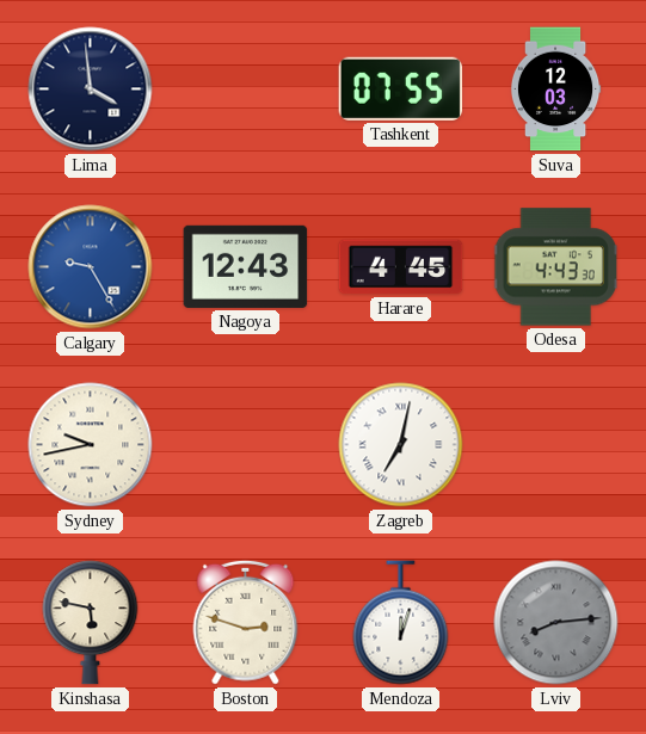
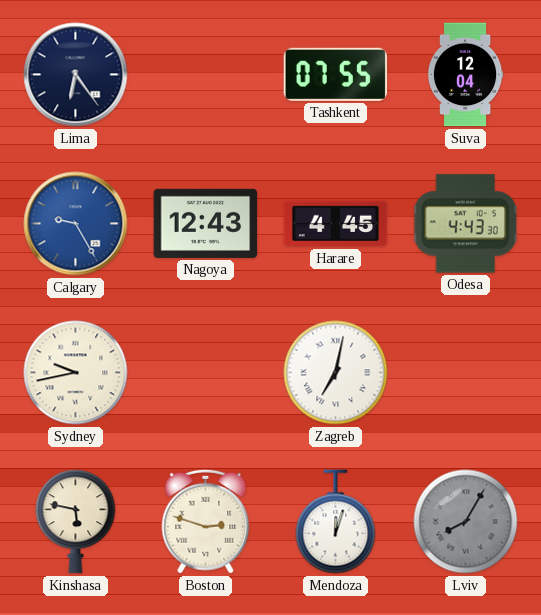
Lima: 3:59 -> 6:24
Suva: 12:03 -> 12:04
Lviv: 8:14 -> 8:05
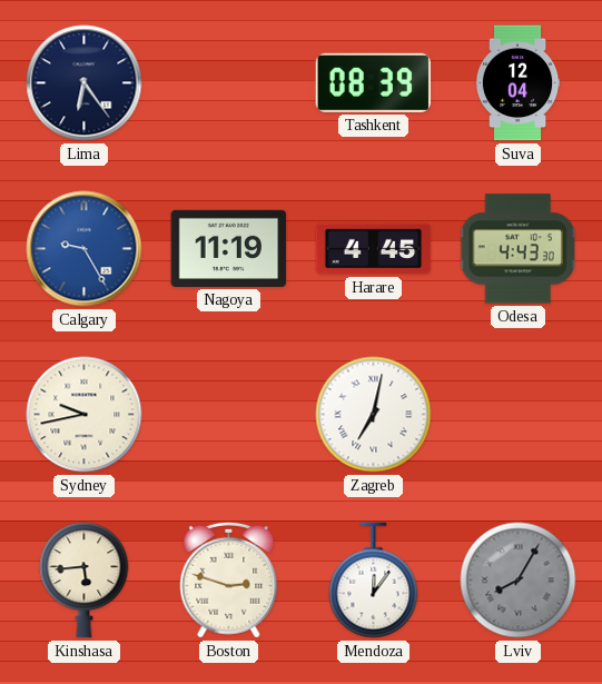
Tashkent: 07:55 -> 08:39
Nagoya: 12:43 -> 11:19
Kinshasa: 5:47 -> 5:44
Mendoza: 12:03 -> 12:06
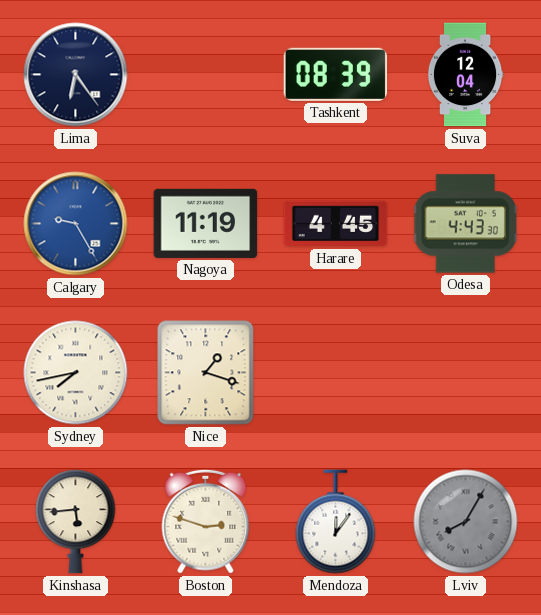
Sydney: 9:43 -> 7:43
Nice: none -> 1:18
Zagreb: 7:02 -> none
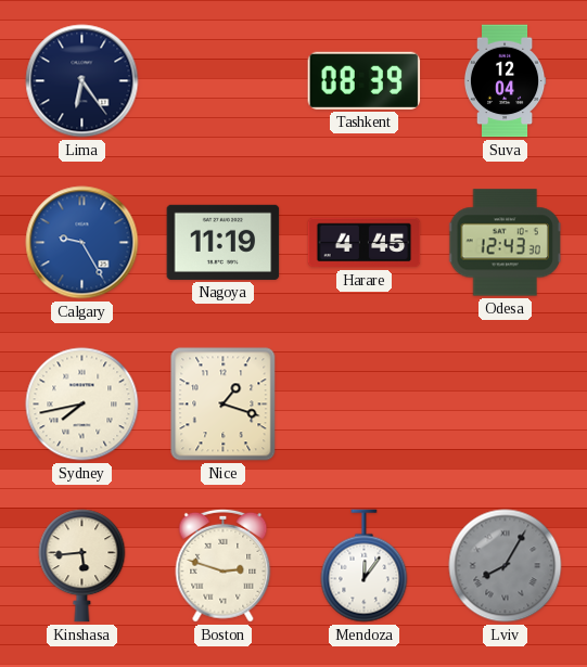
Odesa: 4:43 -> 12:43
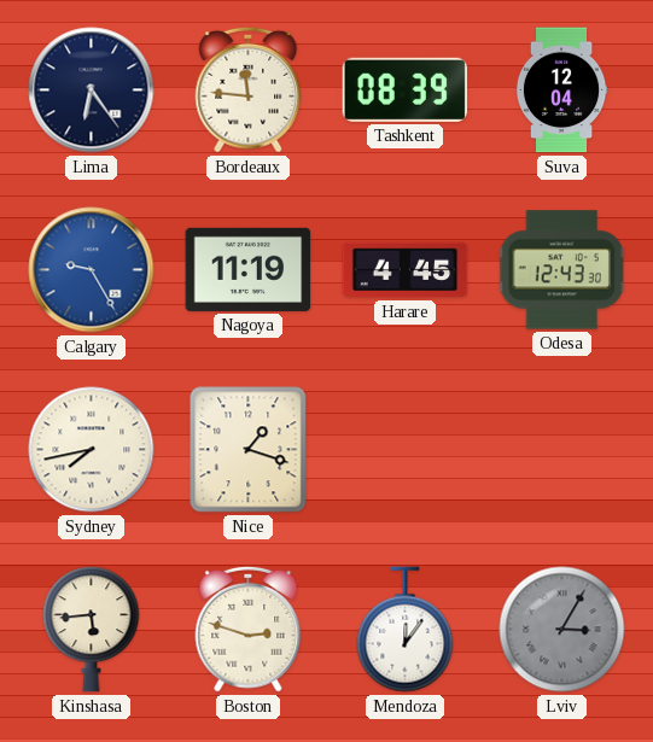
Bordeaux: none -> 11:46
Lviv: 8:05 -> 3:05
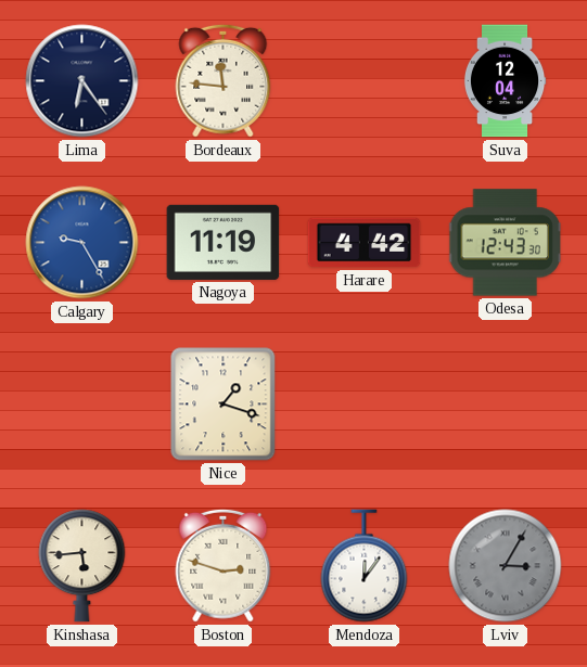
Tashkent: 08:39 -> none
Harare: 4:45 -> 4:42
Sydney: 7:43 -> none
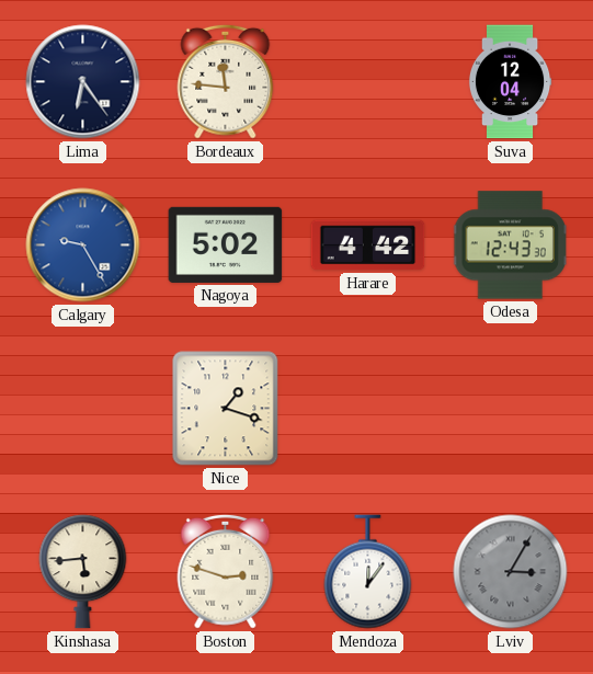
Nagoya: 11:19 -> 5:02
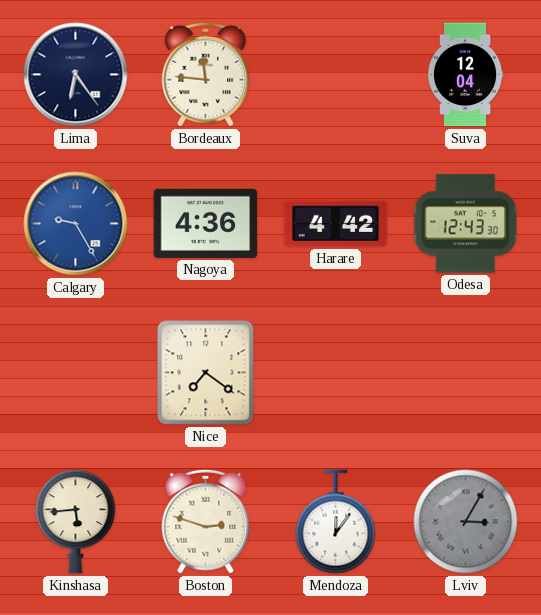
Nagoya: 5:02 -> 4:36
Nice: 1:18 -> 7:21
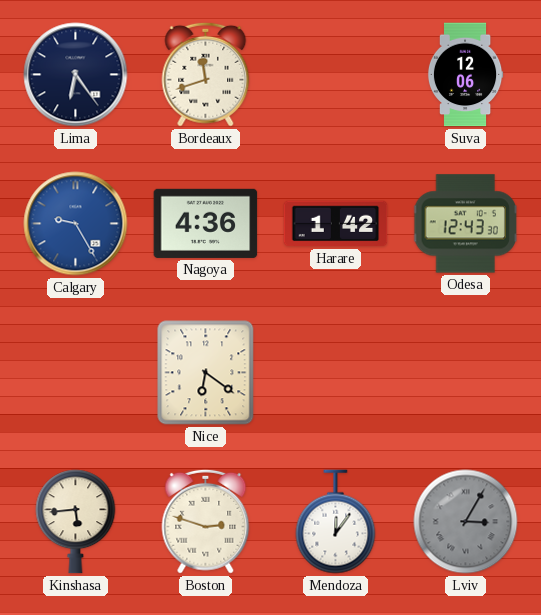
Bordeaux: 11:46 -> 11:42
Suva: 12:04 -> 12:06
Harare: 4:42 -> 1:42
Nice: 7:21 -> 6:21
